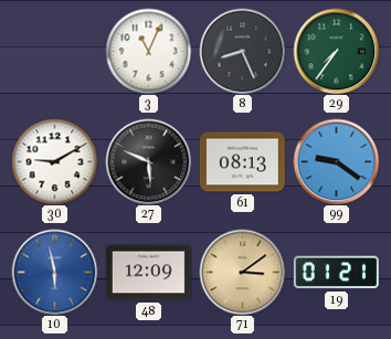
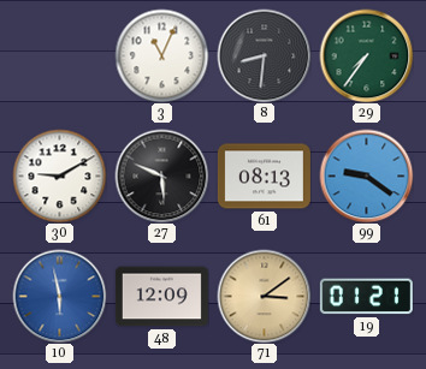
8: 8:26 -> 8:31
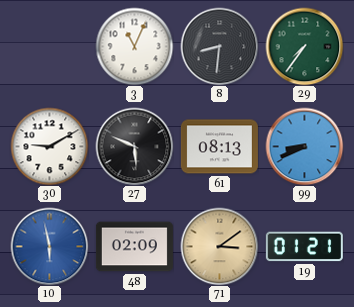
99: 9:21 -> 8:41
48: 12:09 -> 02:09
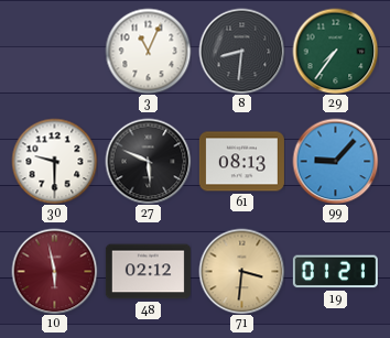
30: 9:10 -> 9:30
99: 8:41 -> 9:07
10 dial: blue -> burgundy
48: 02:09 -> 02:12
71: 3:09 -> 3:31
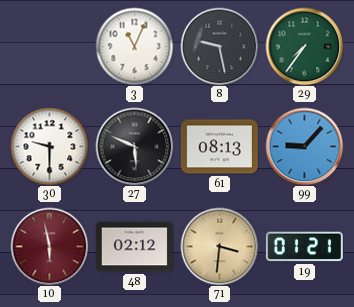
8: 8:31 -> 9:28
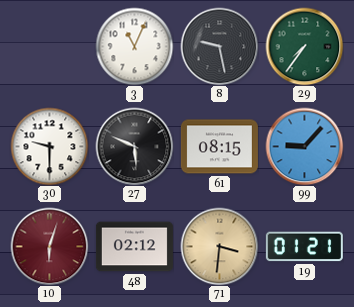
61: 08:13 -> 08:15
10: 5:58 -> 6:03
